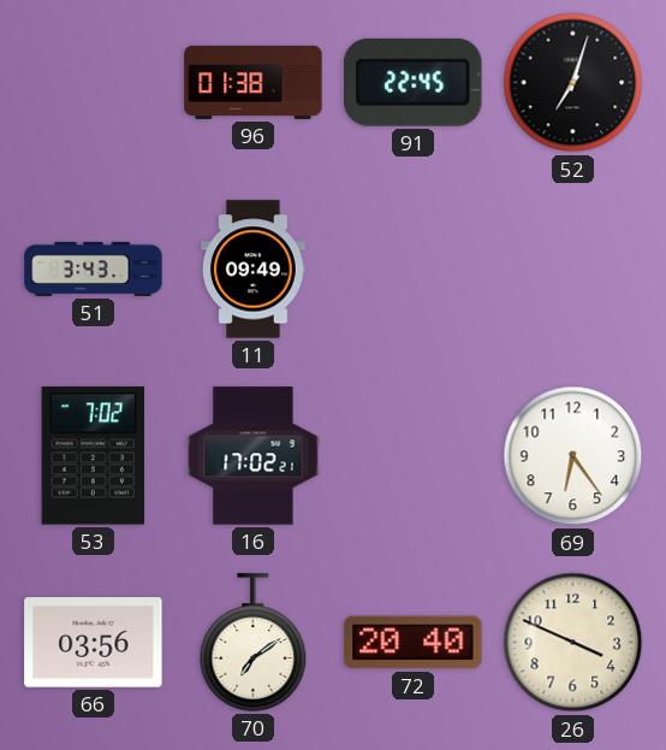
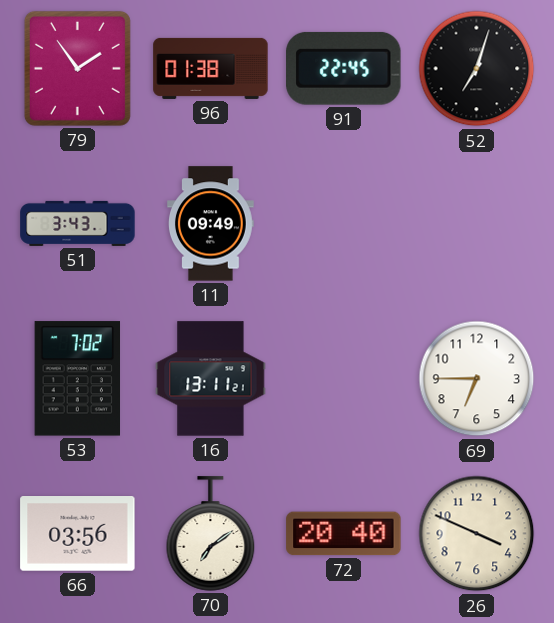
79: none -> 1:54
16: 17:02 -> 13:11
69: 6:24 -> 6:45
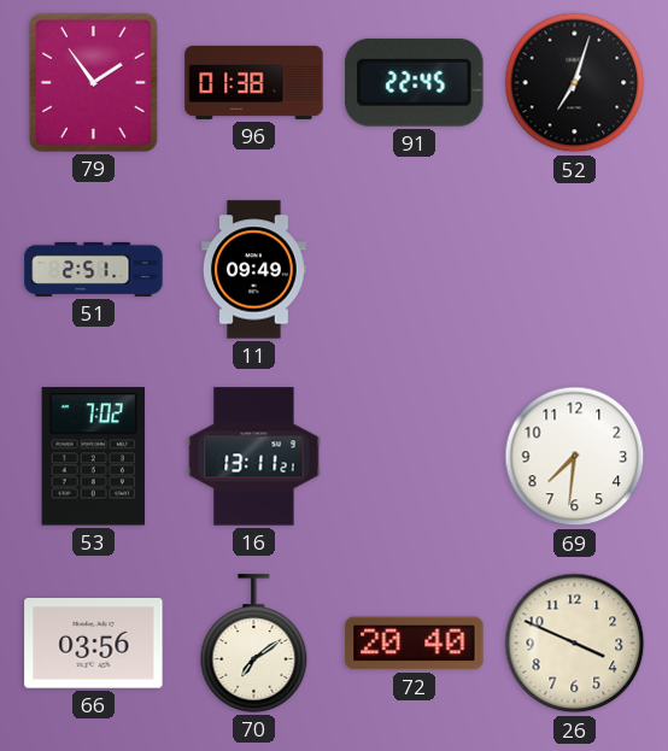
51: 3:43 -> 2:51
69: 6:45 -> 7:31
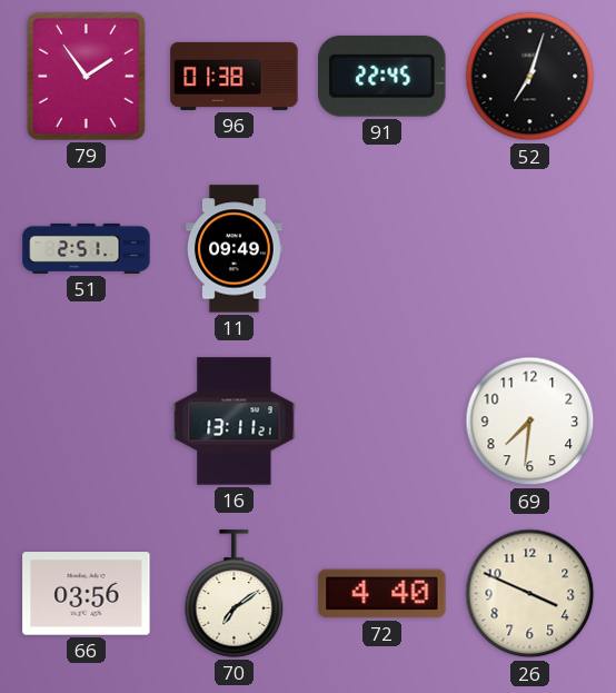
53: 7:02 -> none
72: 20:40 -> 4:40
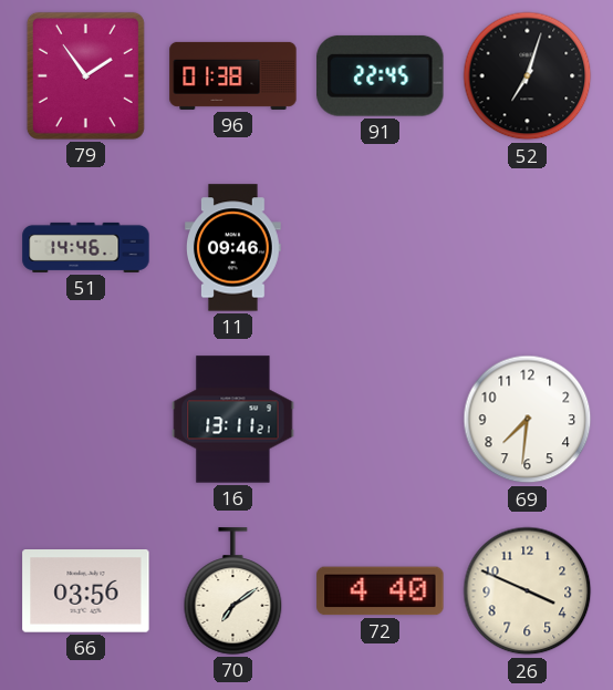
51: 2:51 -> 14:46
11: 09:49 -> 09:46
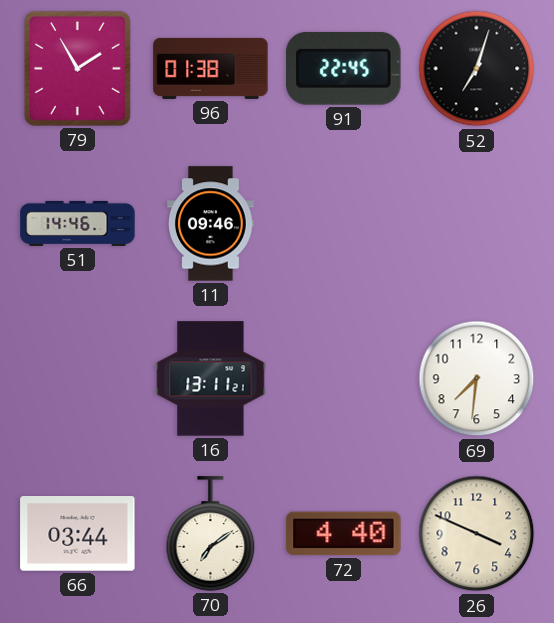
79: 1:54 -> 1:55
66: 03:56 -> 03:44
